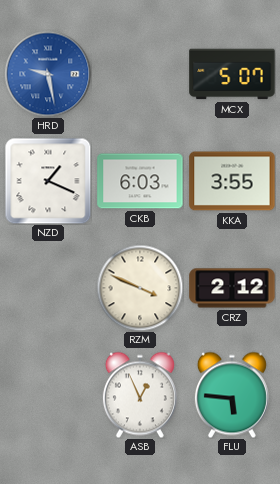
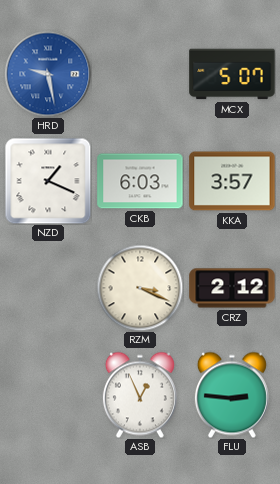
KKA: 3:55 -> 3:57
RZM: 3:49 -> 3:19
FLU: 5:46 -> 2:46
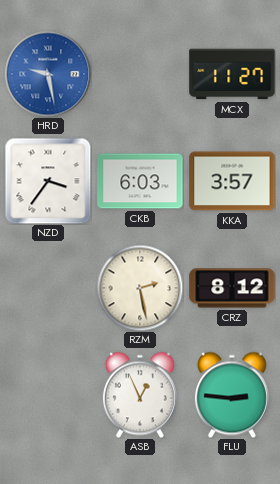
MCX: 5:07 -> 11:27
NZD: 1:19 -> 3:36
RZM: 3:19 -> 2:28
CRZ: 2:12 -> 8:12
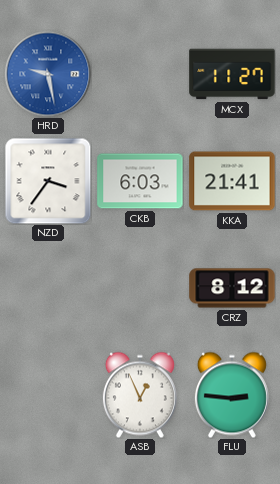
KKA: 3:57 -> 21:41
RZM: 2:28 -> none
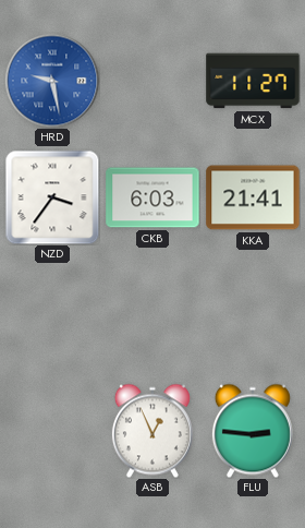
CRZ: 8:12 -> none
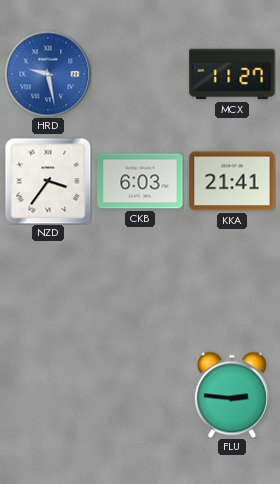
ASB: 12:56 -> none
